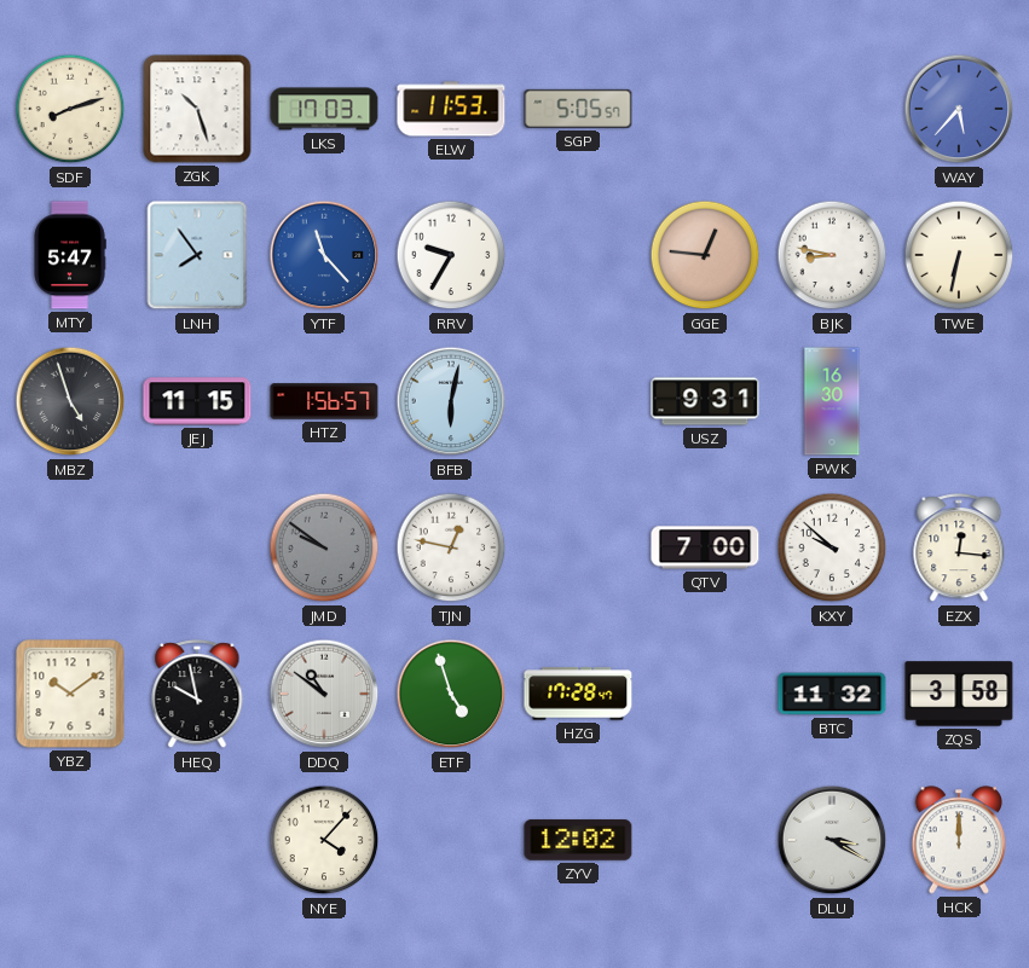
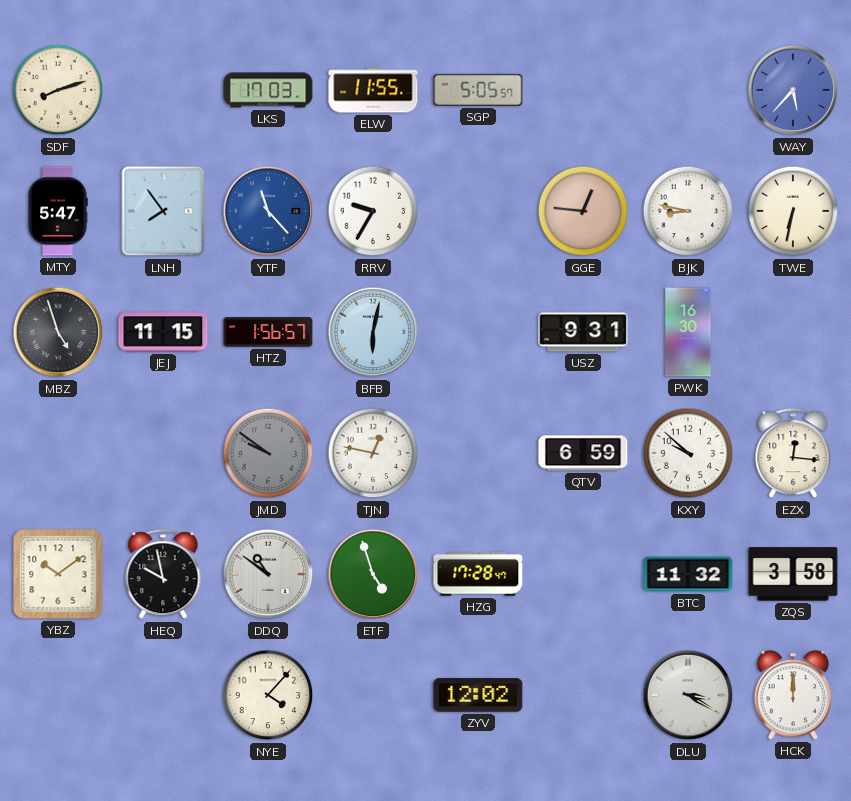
ZGK: 10:27 -> none
ELW: 11:53 -> 11:55
QTV: 7:00 -> 6:59
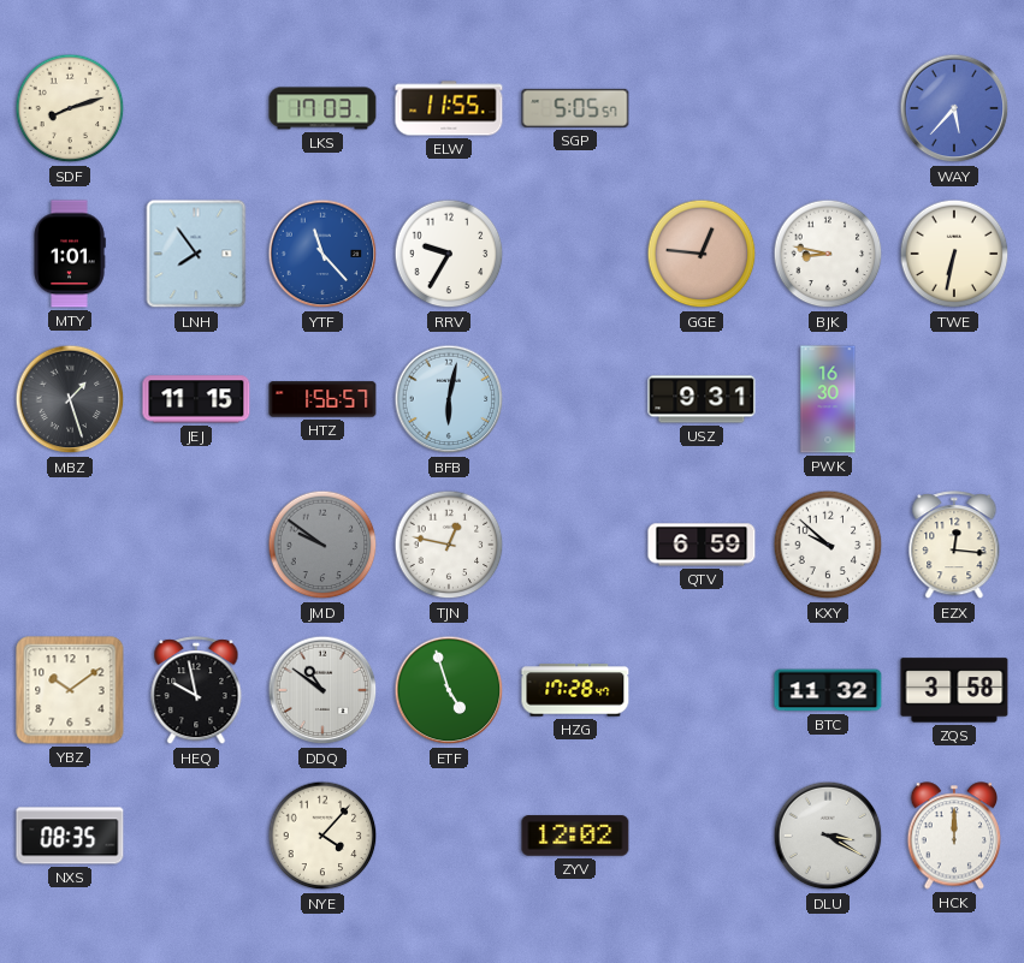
MTY: 5:47 -> 1:01
MBZ: 4:57 -> 1:27
NXS: none -> 08:35
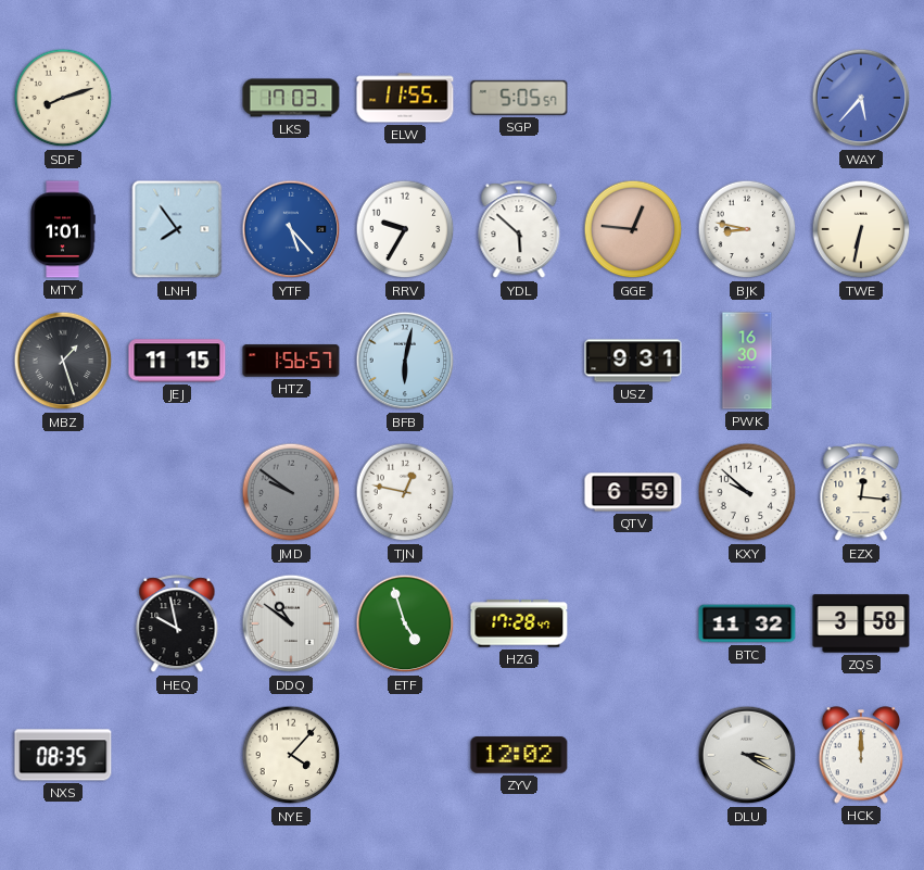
YTF: 11:23 -> 5:23
YDL: none -> 5:52
YBZ: 10:09 -> none
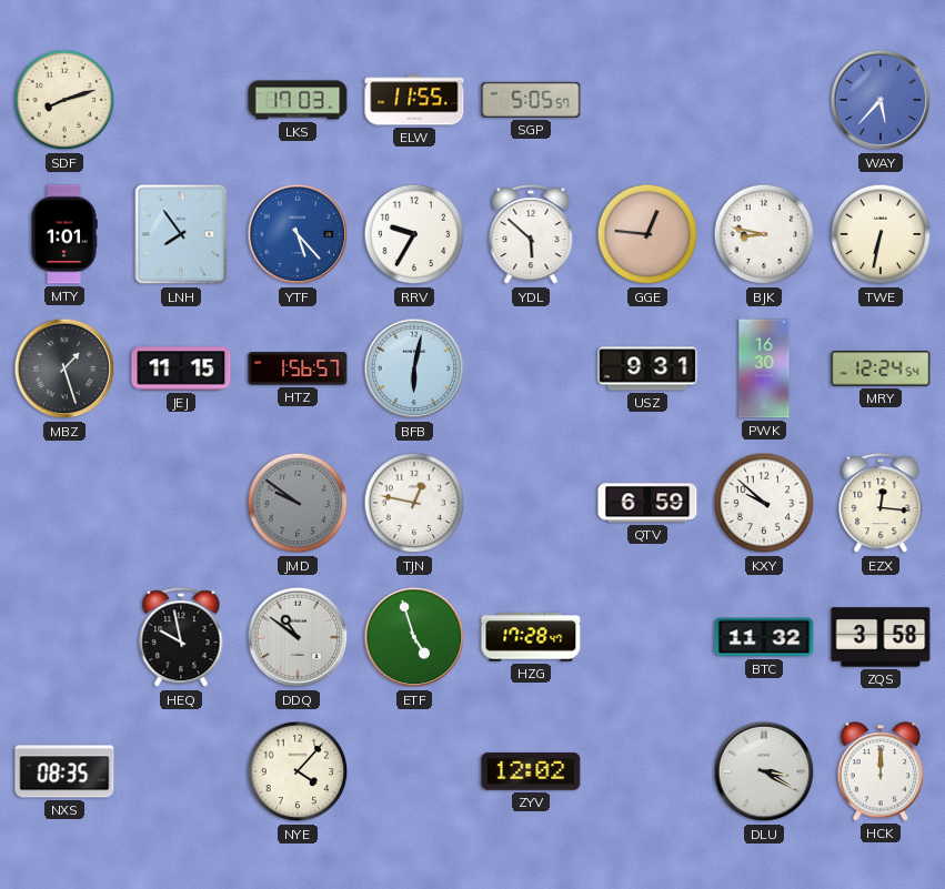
MRY: none -> 12:24
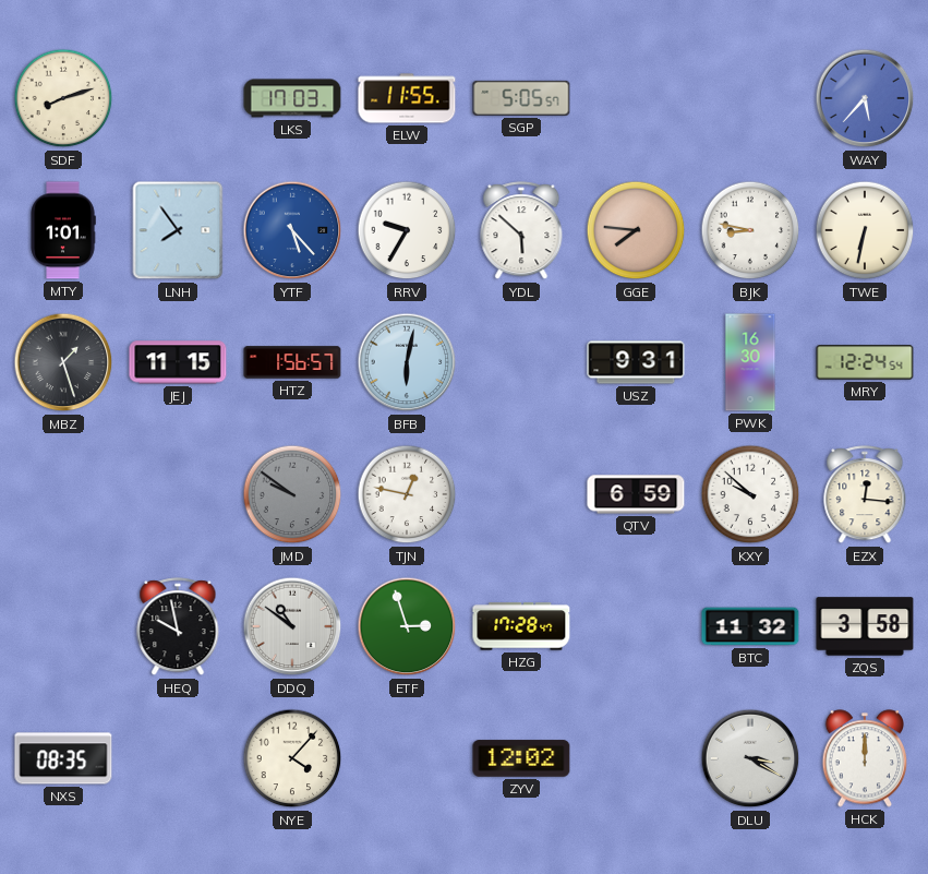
GGE: 12:46 -> 7:46
ETF: 4:57 -> 2:57
